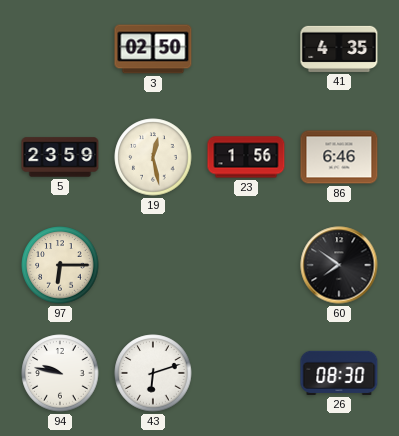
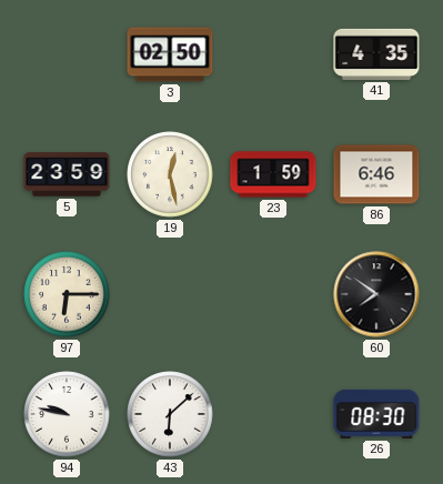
23: 1:56 -> 1:59
43: 6:12 -> 6:08
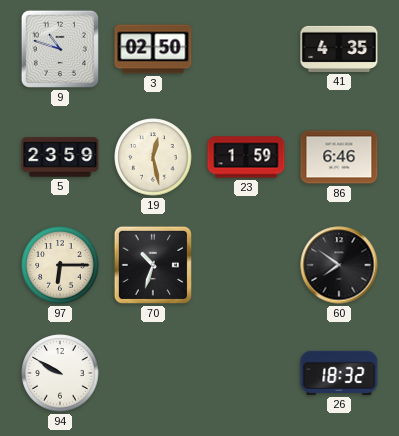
9: none -> 10:48
70: none -> 10:33
94: 9:47 -> 9:50
43: 6:08 -> none
26: 08:30 -> 18:32
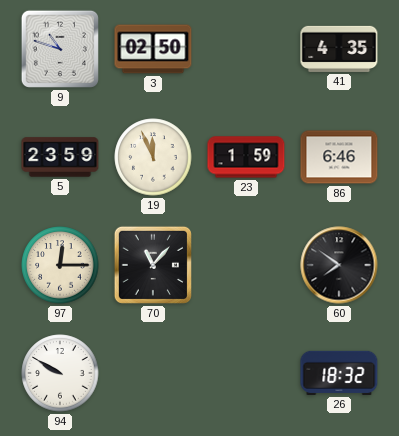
19: 12:28 -> 11:56
97: 6:15 -> 12:15
70: 10:33 -> 11:07
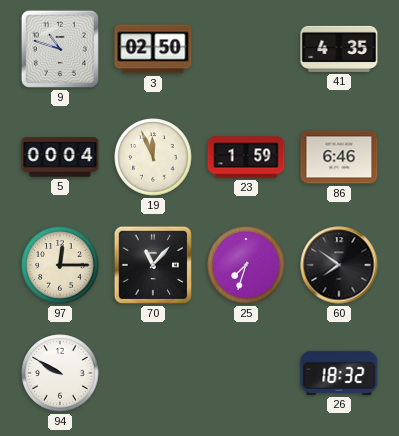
5: 23:59 -> 00:04
25: none -> 7:33
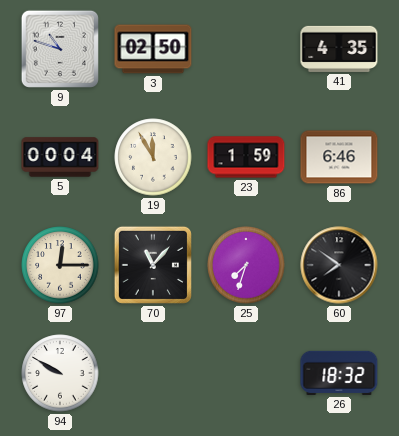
19: 11:56 -> 11:55
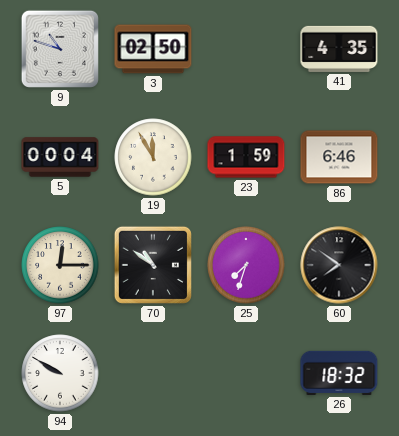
70: 11:07 -> 10:51
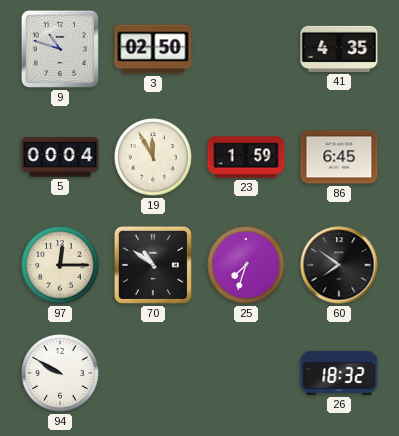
86: 6:46 -> 6:45
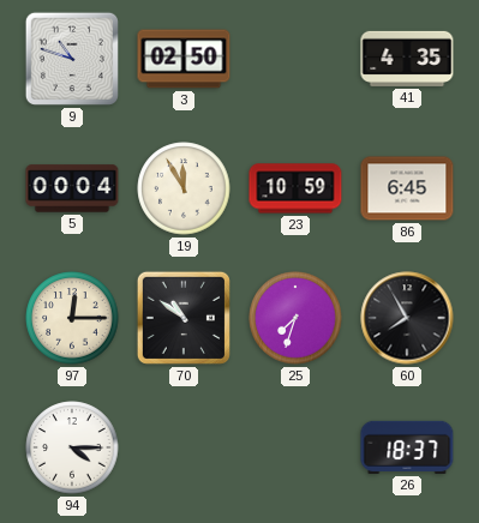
23: 1:59 -> 10:59
60: 7:51 -> 7:55
94: 9:50 -> 4:15
26: 18:32 -> 18:37
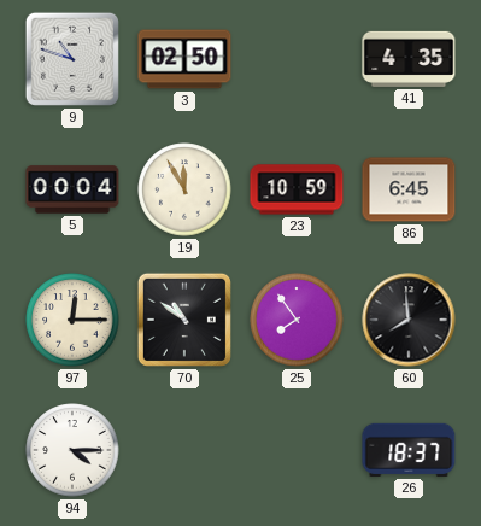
25: 7:33 -> 7:54
60: 7:55 -> 7:59
